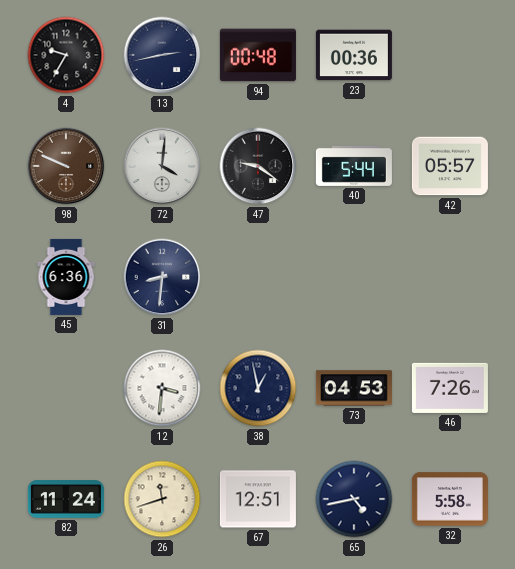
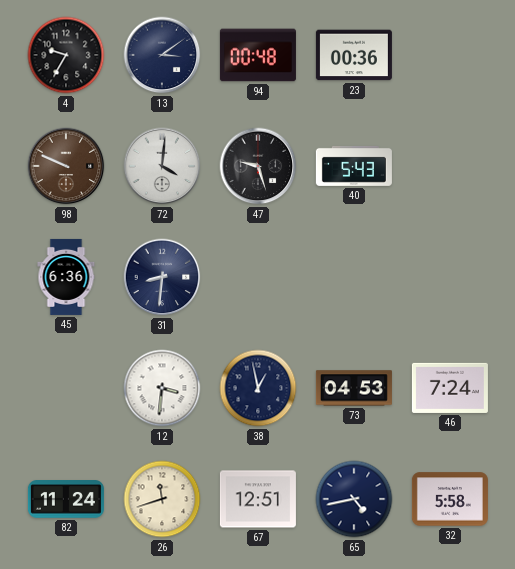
13: 2:43 -> 3:09
47: 9:21 -> 9:27
40: 5:44 -> 5:43
42: 05:57 -> none
46: 7:26 -> 7:24
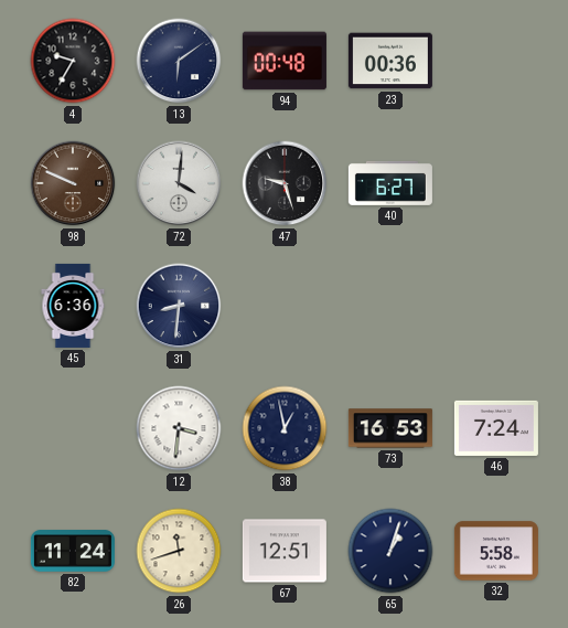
13: 3:09 -> 6:09
40: 5:43 -> 6:27
73: 04:53 -> 16:53
65: 4:43 -> 1:03
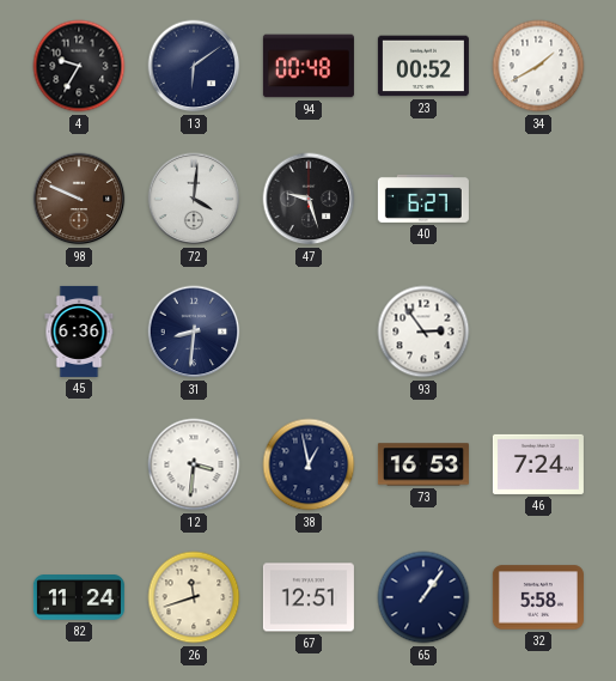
23: 00:36 -> 00:52
34: none -> 1:40
93: none -> 2:54
65: 1:03 -> 1:06
